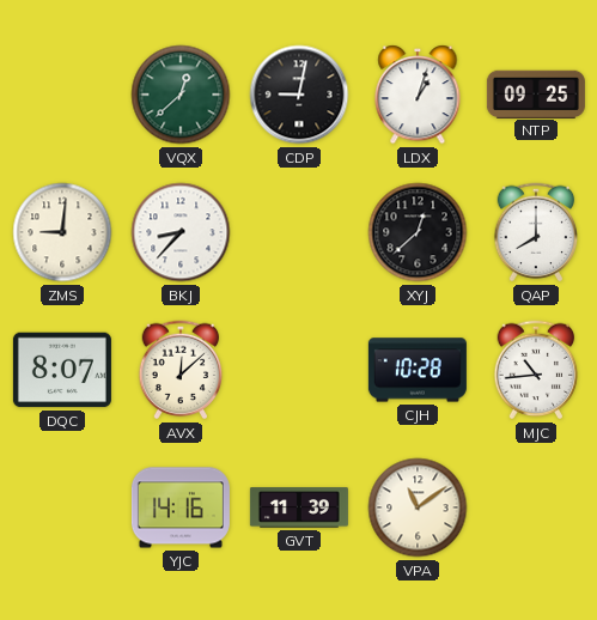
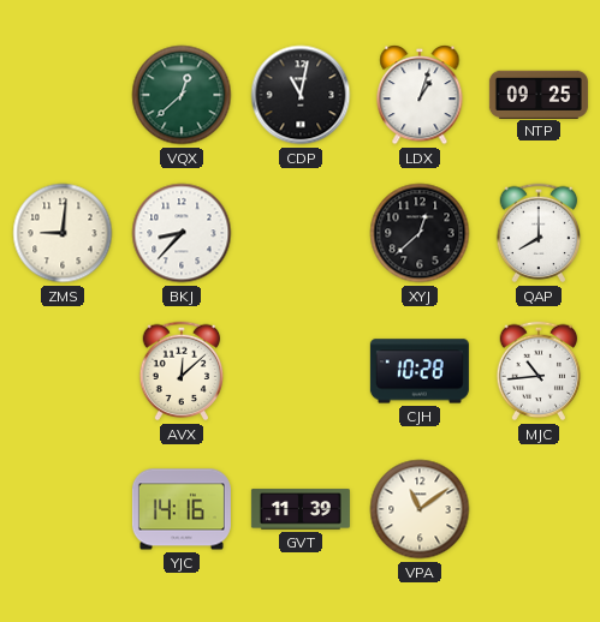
CDP: 9:02 -> 11:02
DQC: 8:07 -> none
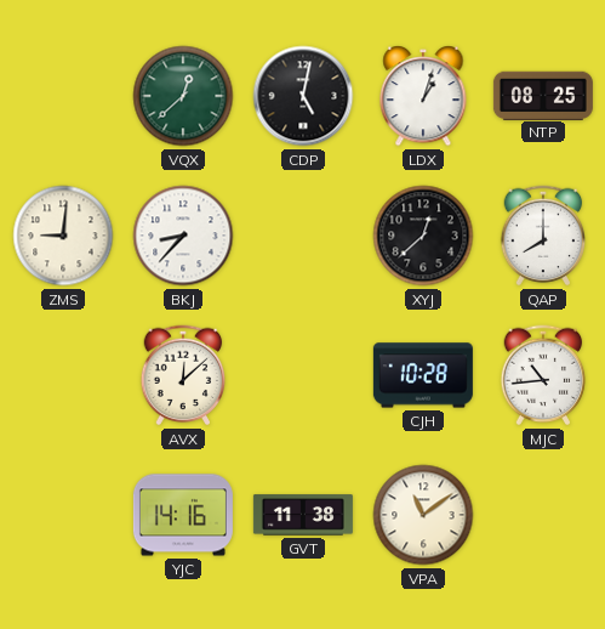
CDP: 11:02 -> 5:02
NTP: 09:25 -> 08:25
GVT: 11:39 -> 11:38
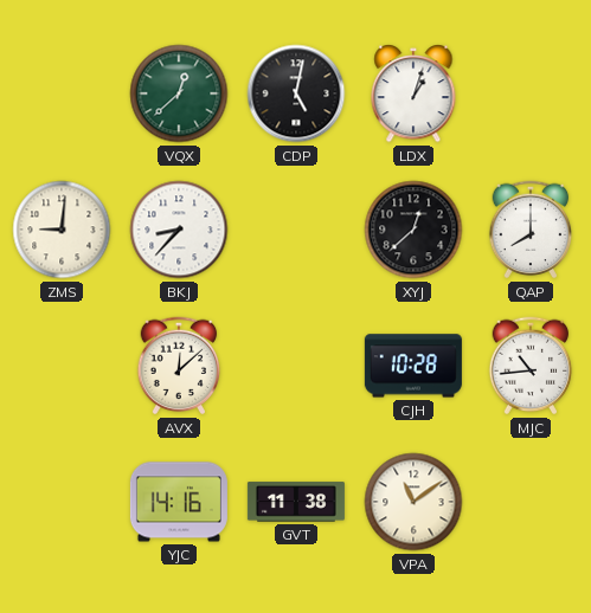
NTP: 08:25 -> none
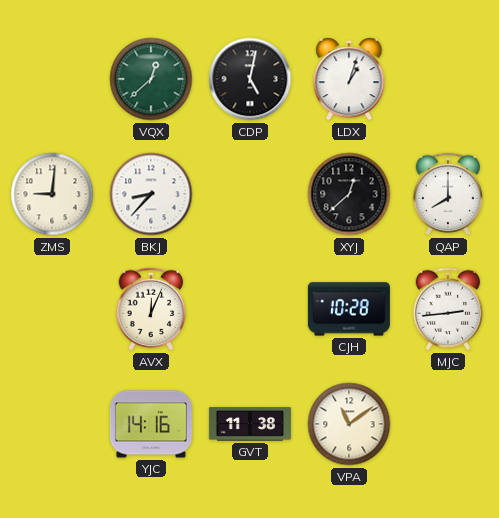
AVX: 12:08 -> 12:04
MJC: 10:44 -> 2:44
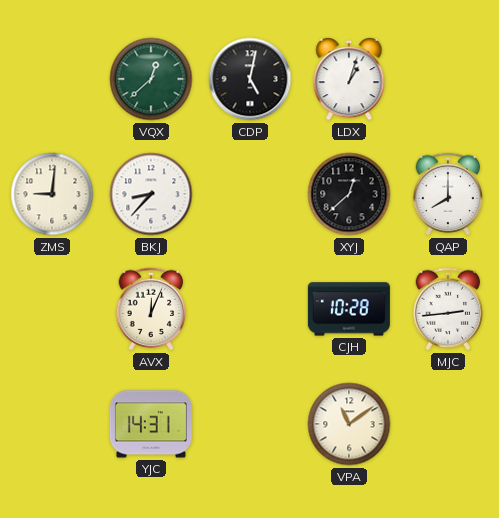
YJC: 14:16 -> 14:31
GVT: 11:38 -> none
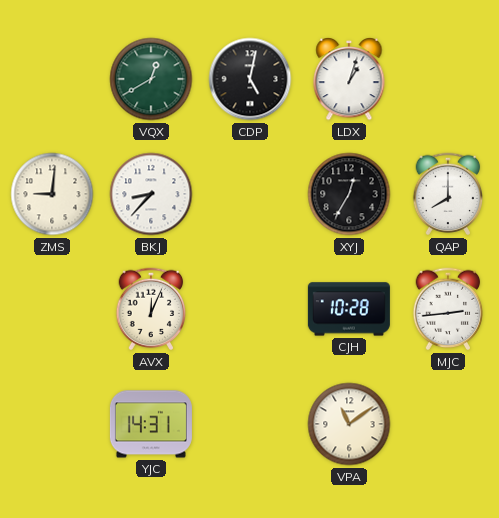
VQX: 12:38 -> 12:40
XYJ: 12:38 -> 12:35
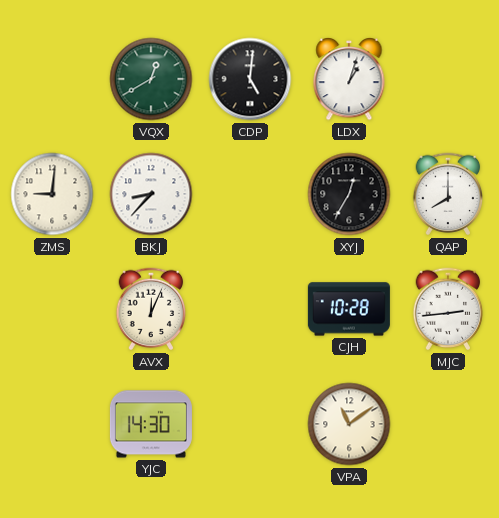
CDP: 5:02 -> 5:01
YJC: 14:31 -> 14:30
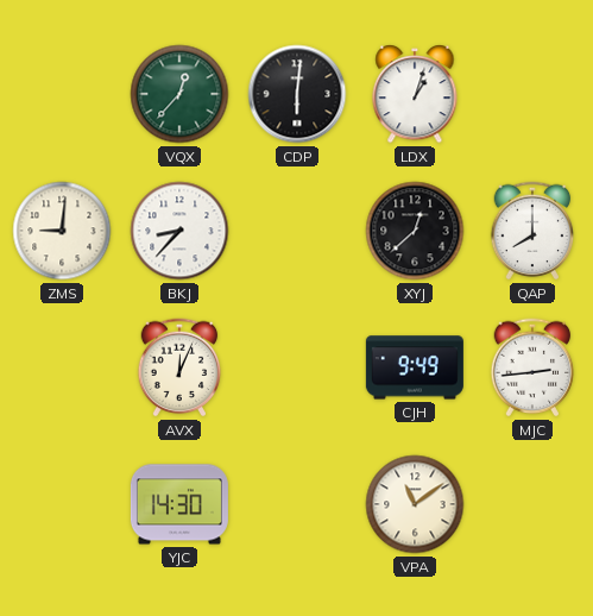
VQX: 12:40 -> 12:37
CDP: 5:01 -> 6:01
XYJ: 12:35 -> 12:38
CJH: 10:28 -> 9:49
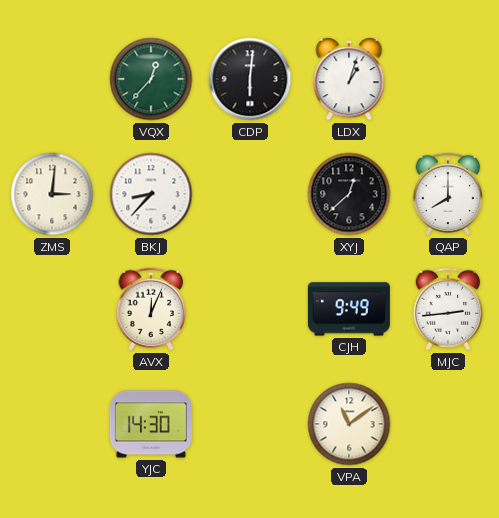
ZMS: 9:01 -> 3:01
